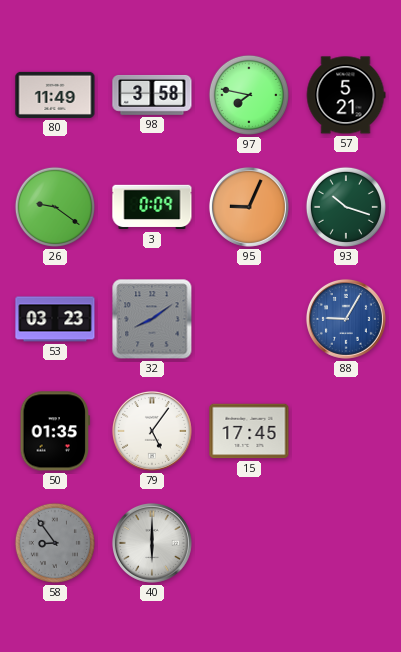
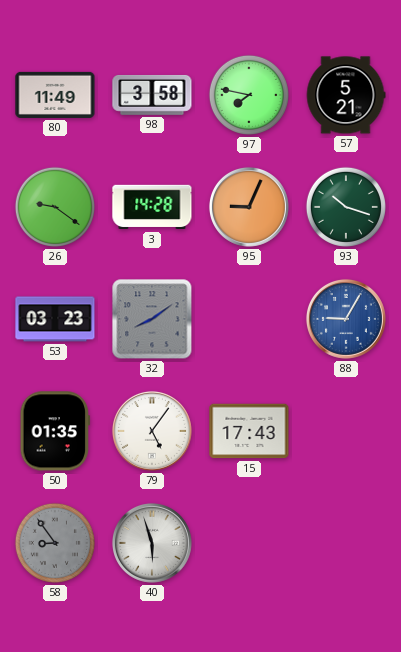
3: 0:09 -> 14:28
15: 17:45 -> 17:43
40: 6:00 -> 5:57
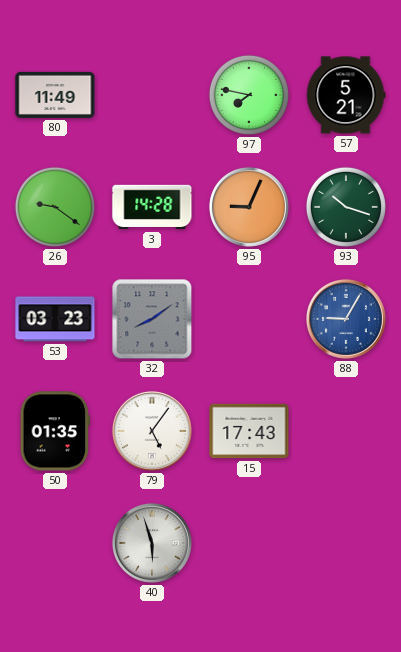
98: 3:58 -> none
58: 8:54 -> none
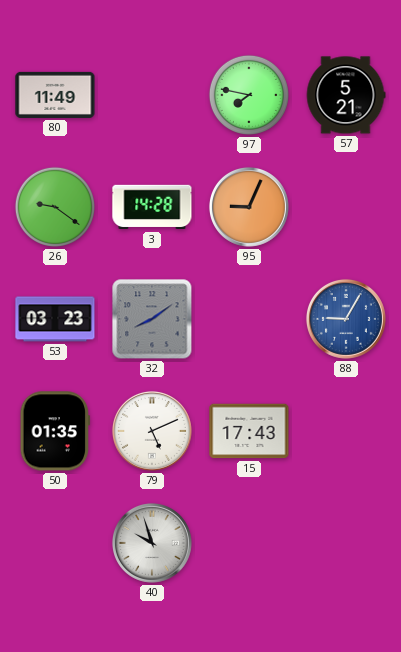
93: 10:18 -> none
79: 5:06 -> 5:11
40: 5:57 -> 9:57
